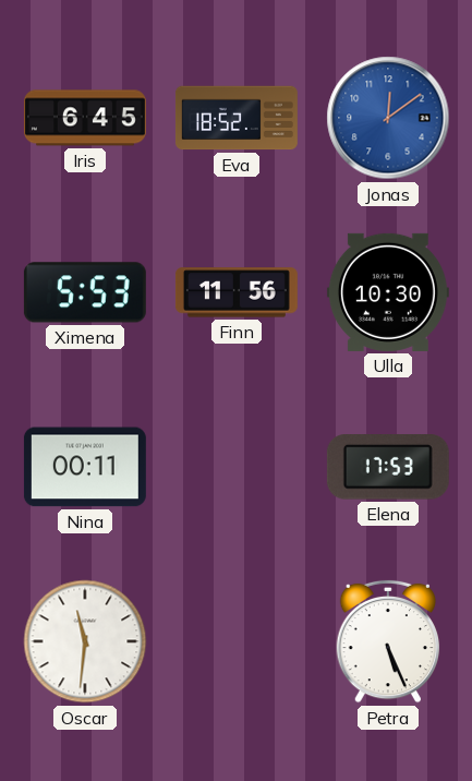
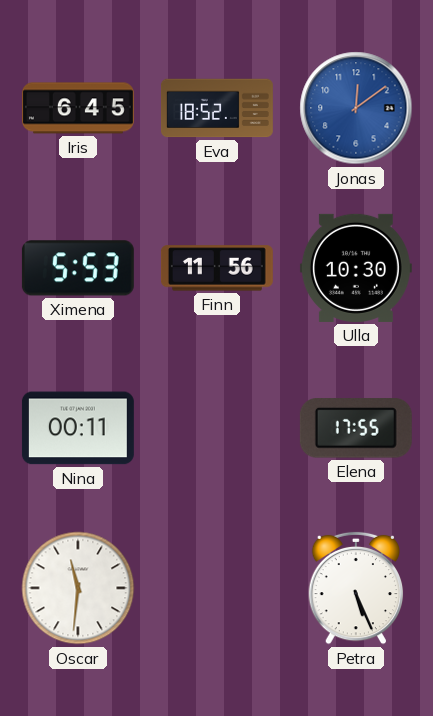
Elena: 17:53 -> 17:55
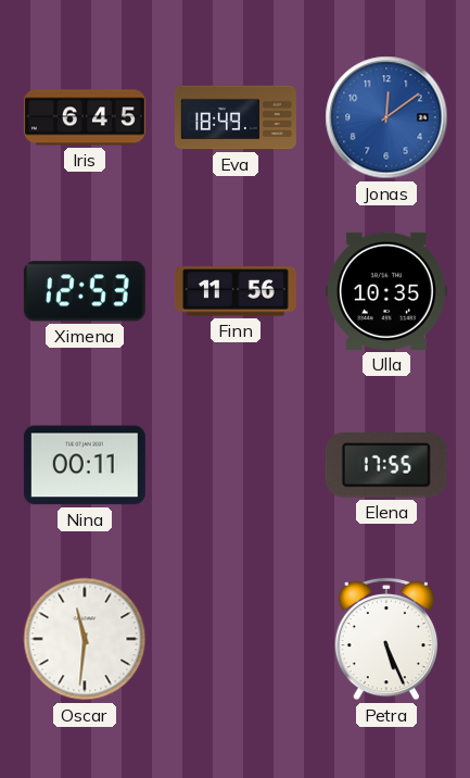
Eva: 18:52 -> 18:49
Ximena: 5:53 -> 12:53
Ulla: 10:30 -> 10:35
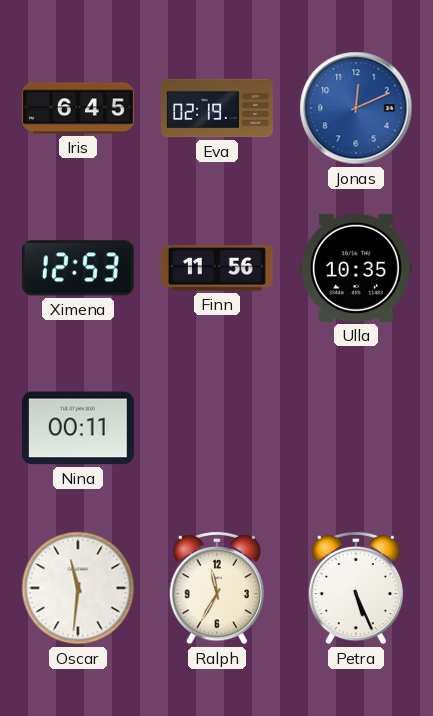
Eva: 18:49 -> 02:19
Jonas: 12:09 -> 12:11
Elena: 17:55 -> none
Ralph: none -> 11:35
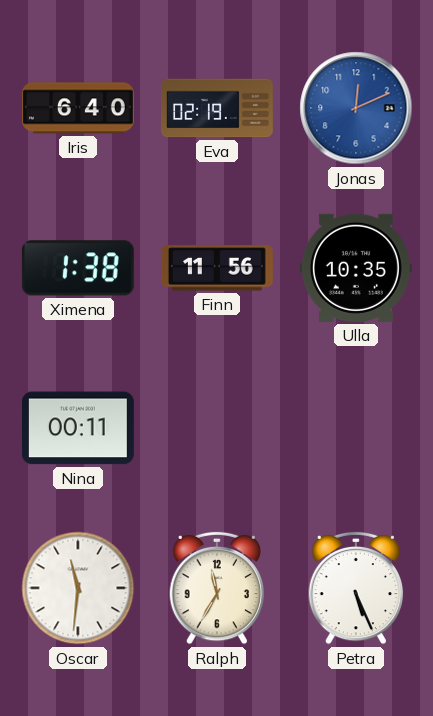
Iris: 6:45 -> 6:40
Ximena: 12:53 -> 1:38
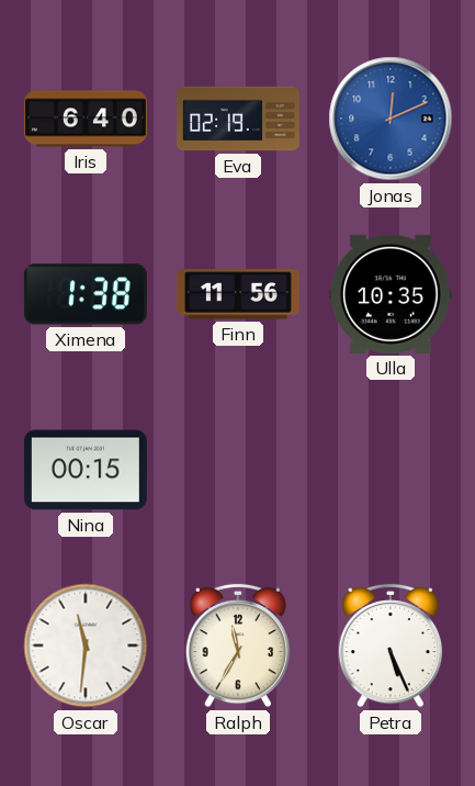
Nina: 00:11 -> 00:15
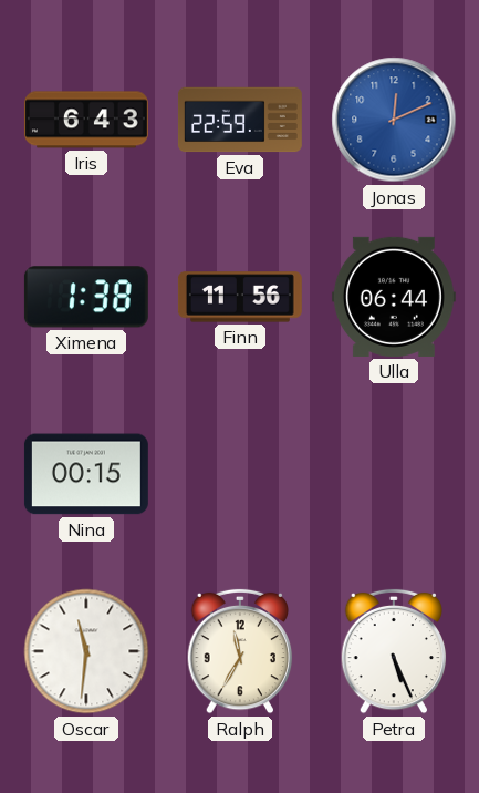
Iris: 6:40 -> 6:43
Eva: 02:19 -> 22:59
Ulla: 10:35 -> 06:44
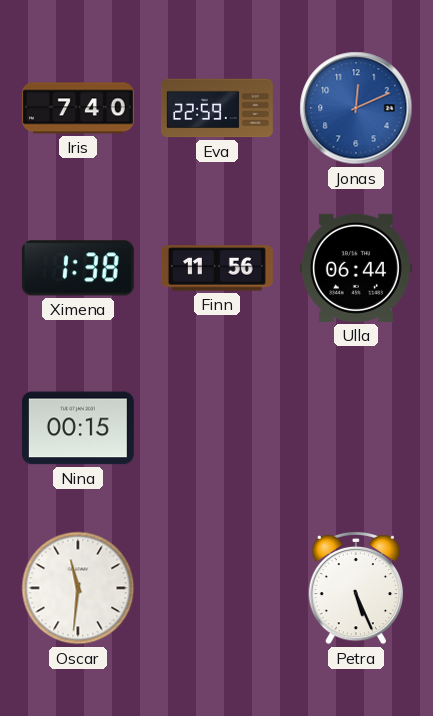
Iris: 6:43 -> 7:40
Ralph: 11:35 -> none
